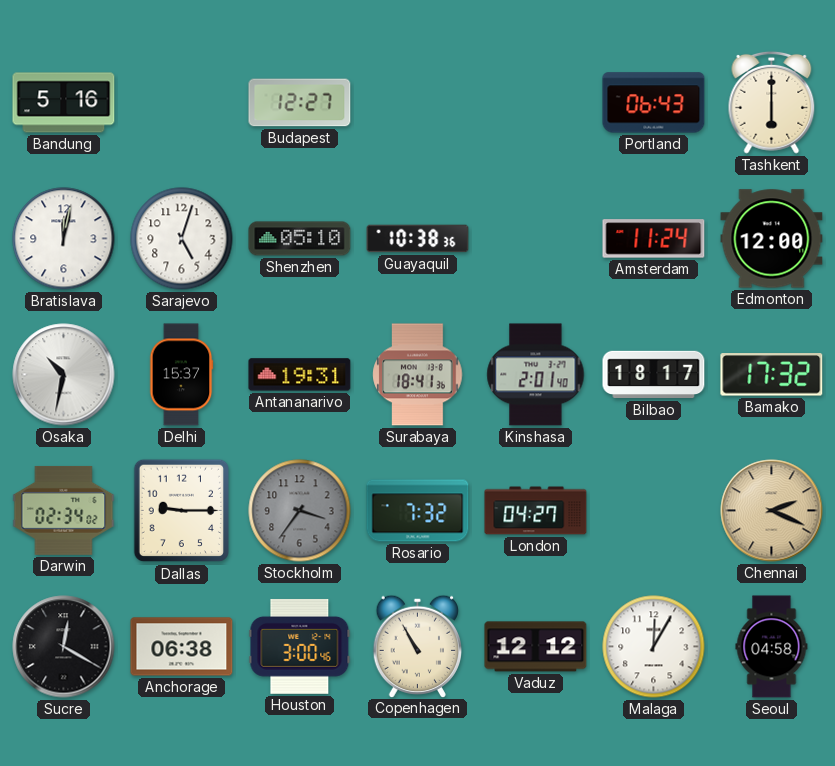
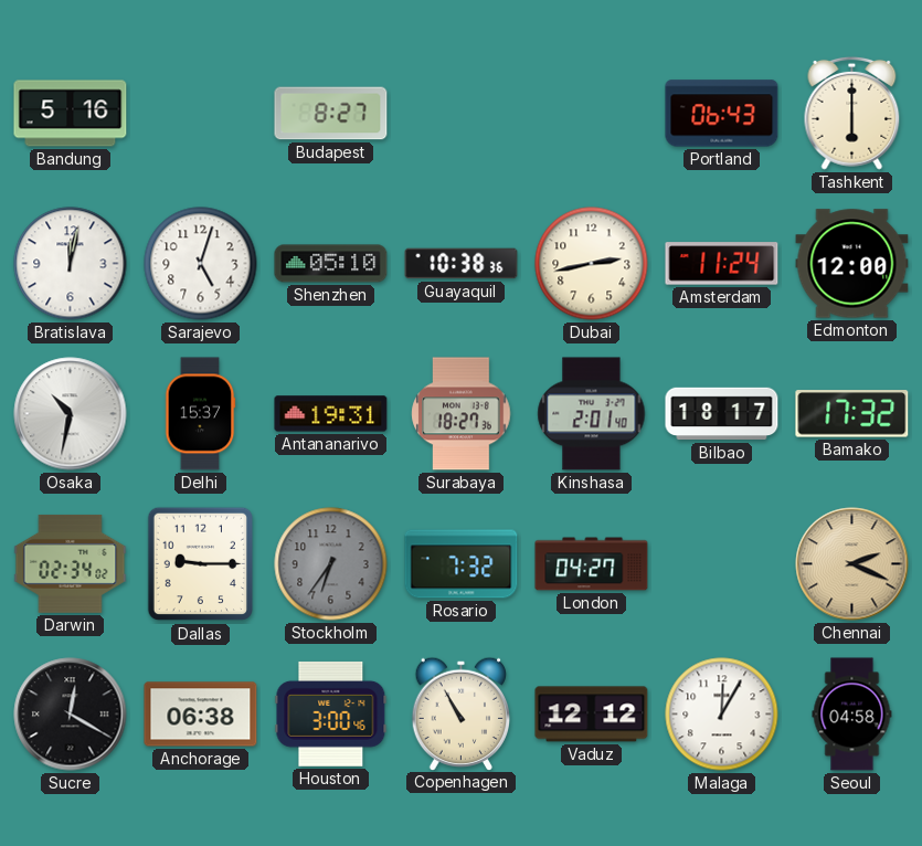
Budapest: 12:27 -> 8:27
Dubai: none -> 2:43
Surabaya: 18:41 -> 18:27
Stockholm: 3:36 -> 6:36
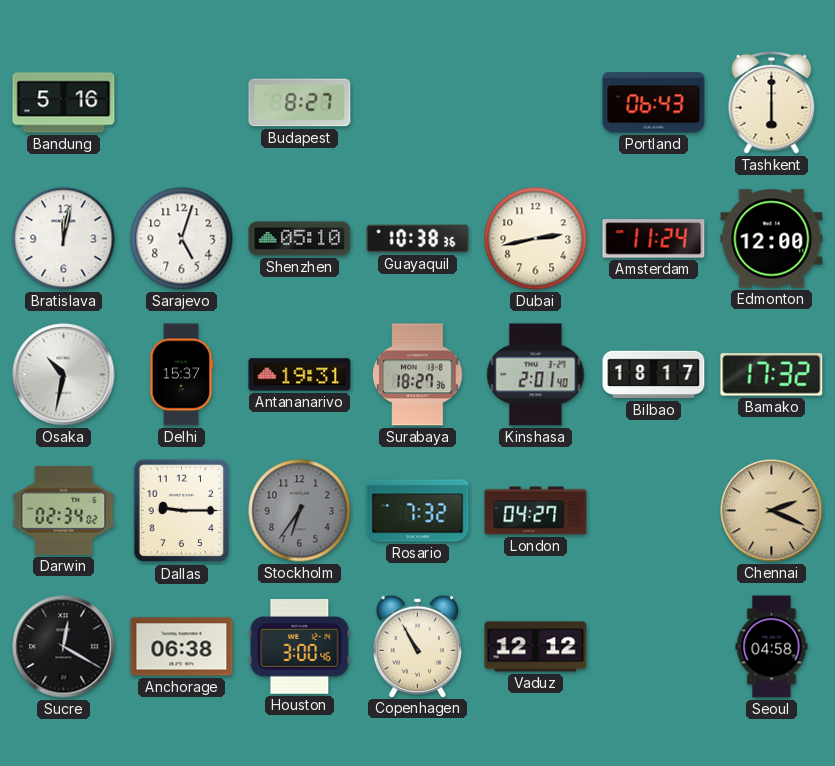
Malaga: 12:05 -> none
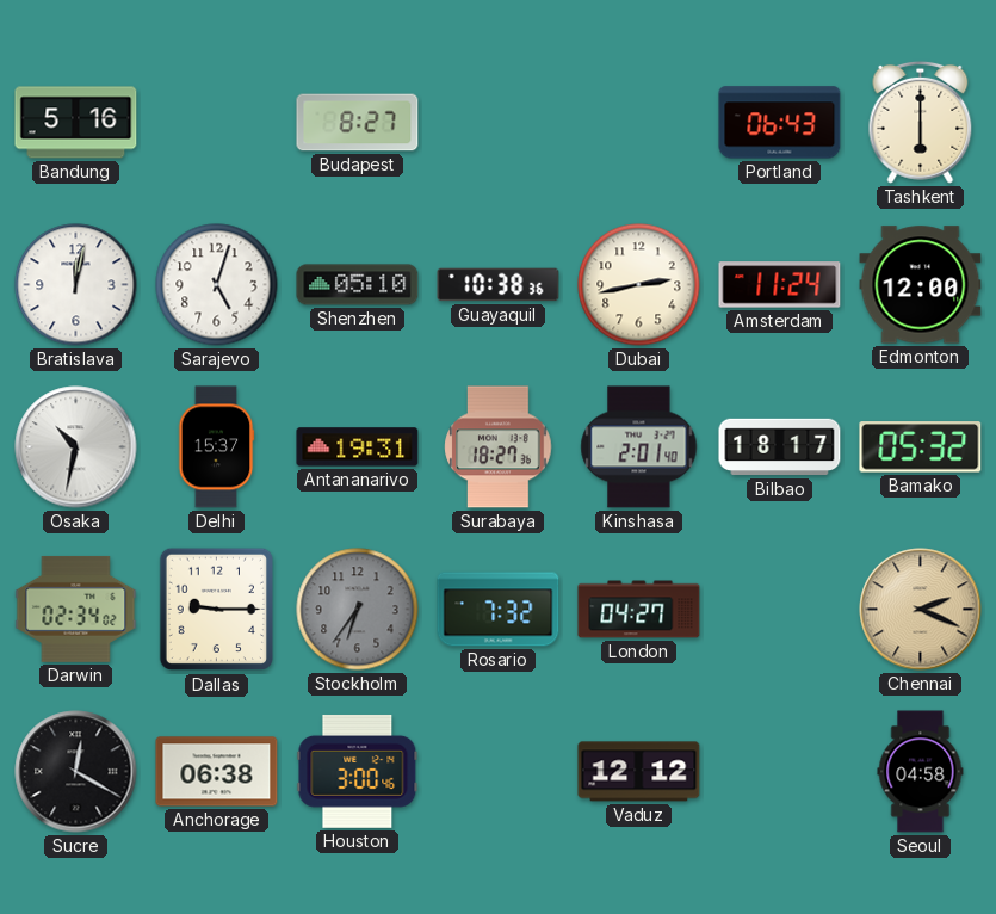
Bamako: 17:32 -> 05:32
Copenhagen: 10:55 -> none
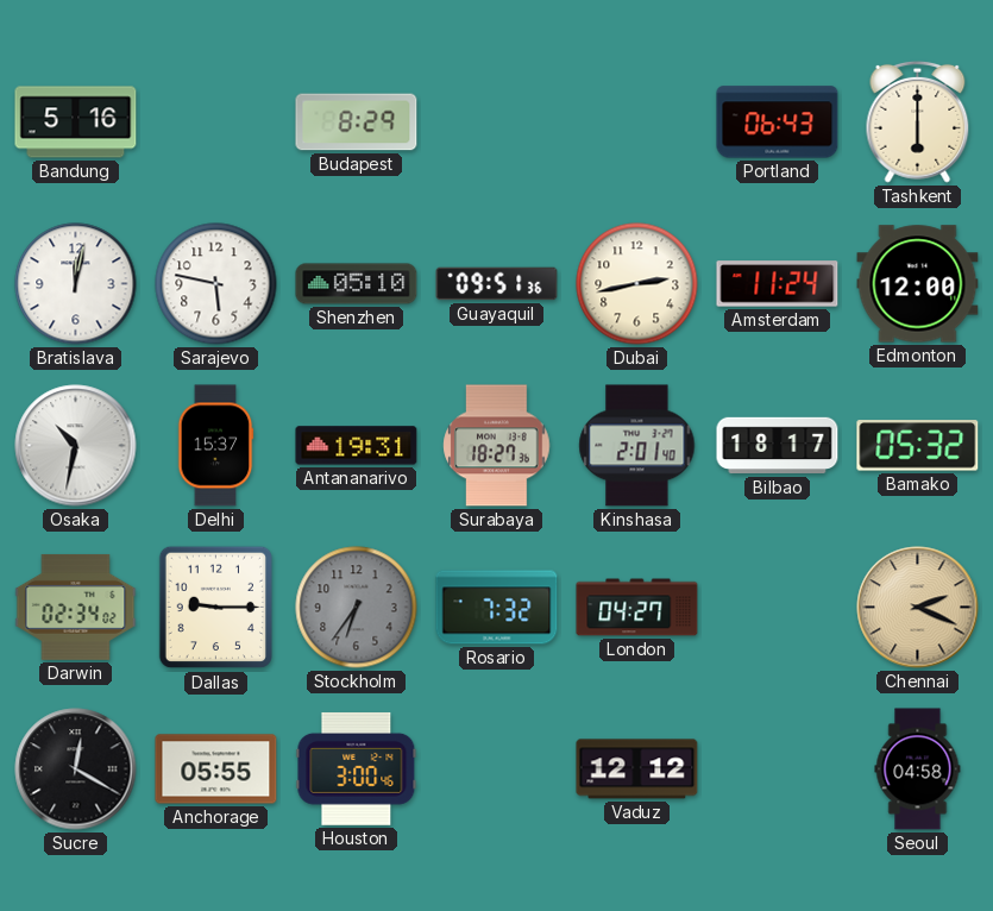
Budapest: 8:27 -> 8:29
Sarajevo: 5:03 -> 5:47
Guayaquil: 10:38 -> 09:51
Anchorage: 06:38 -> 05:55
